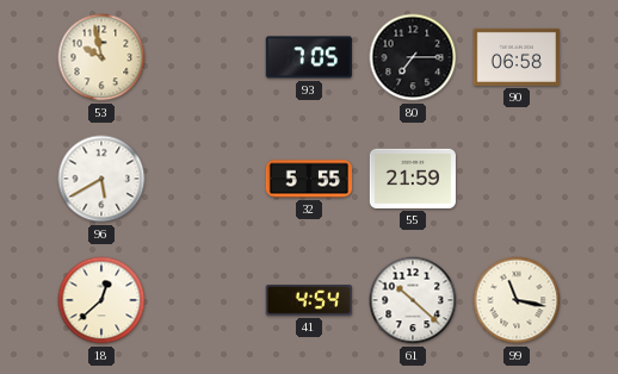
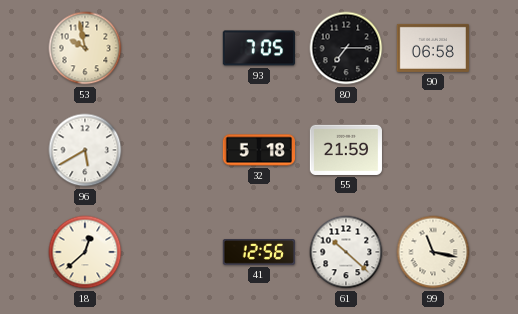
32: 5:55 -> 5:18
41: 4:54 -> 12:56
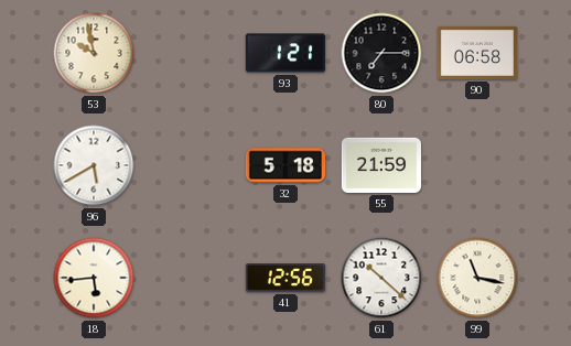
93: 7:05 -> 1:21
18: 12:38 -> 5:44
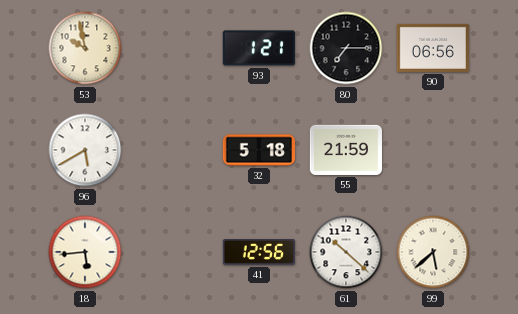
90: 06:58 -> 06:56
99: 11:17 -> 5:38
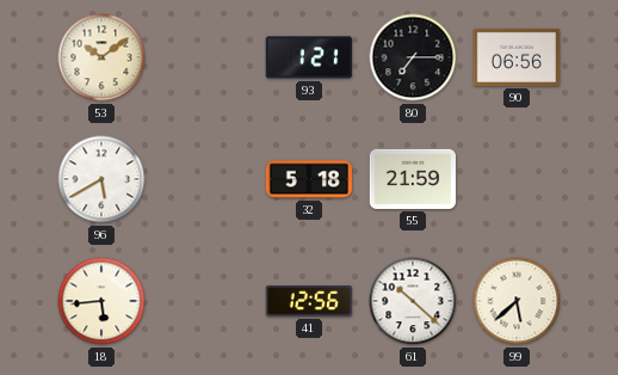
53: 9:58 -> 10:09
